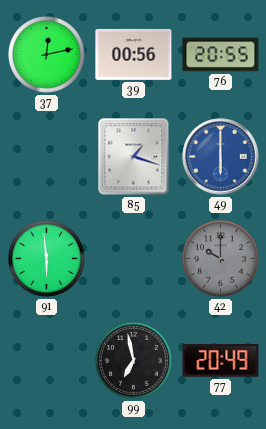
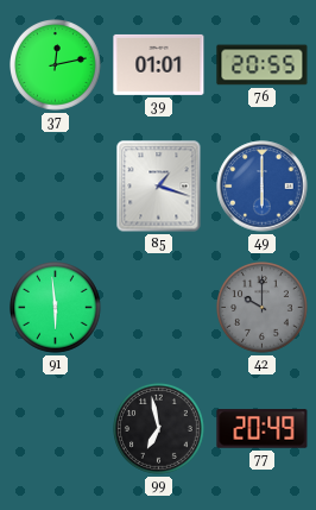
39: 00:56 -> 01:01
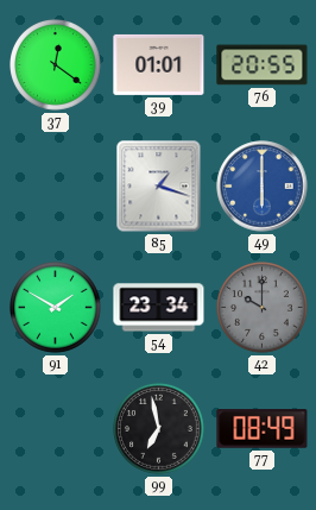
37: 12:13 -> 12:21
91: 5:59 -> 1:50
54: none -> 23:34
77: 20:49 -> 08:49
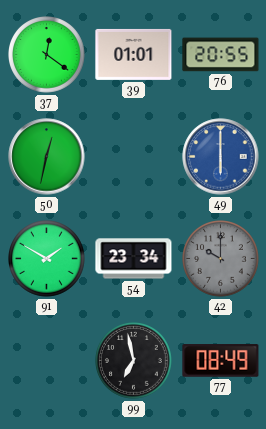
50: none -> 12:32
85: 1:18 -> none
